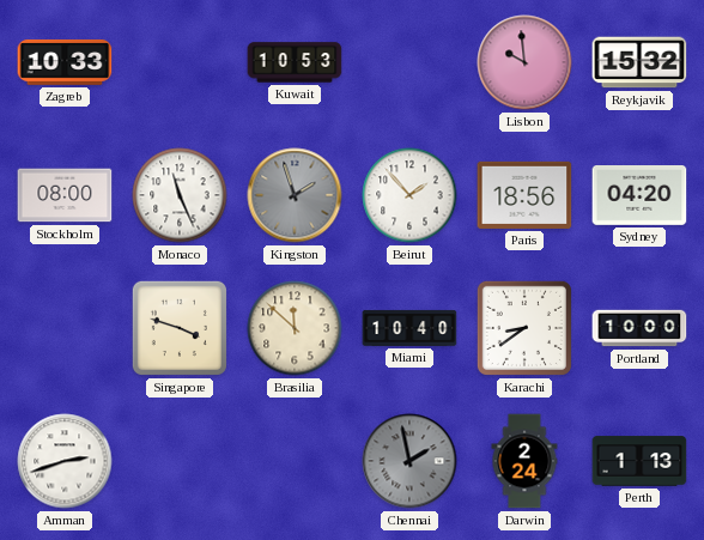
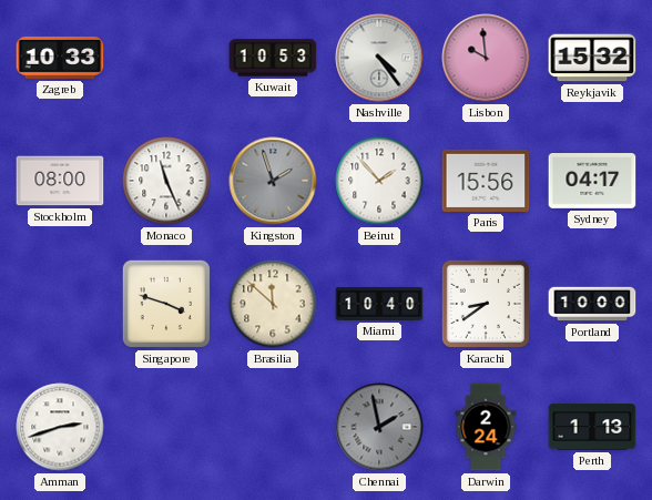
Nashville: none -> 4:24
Paris: 18:56 -> 15:56
Sydney: 04:20 -> 04:17
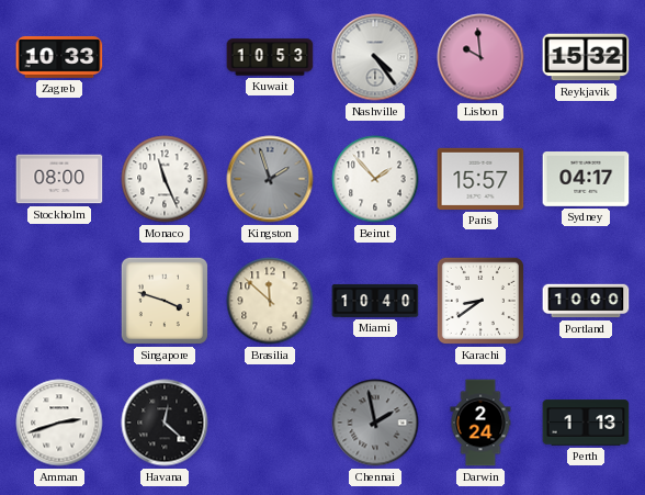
Paris: 15:56 -> 15:57
Havana: none -> 12:22
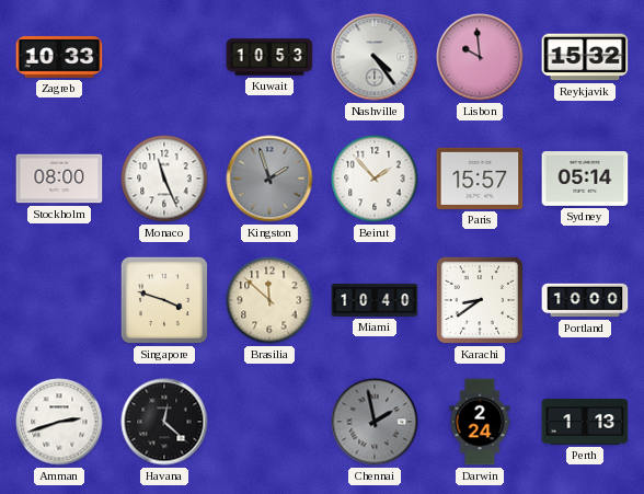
Sydney: 04:17 -> 05:14
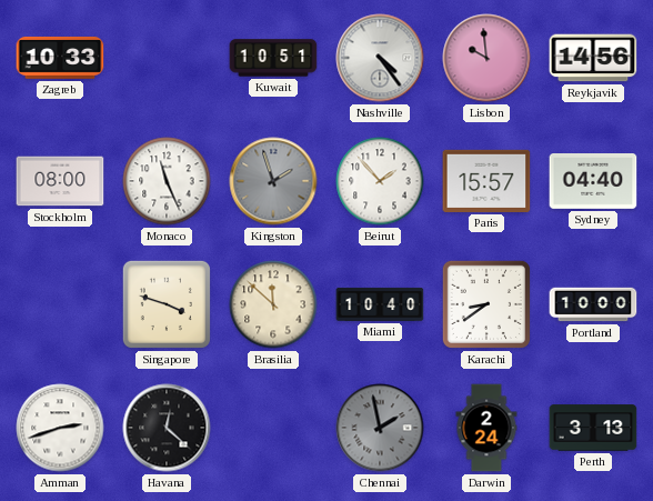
Kuwait: 10:53 -> 10:51
Reykjavik: 15:32 -> 14:56
Sydney: 05:14 -> 04:40
Perth: 1:13 -> 3:13
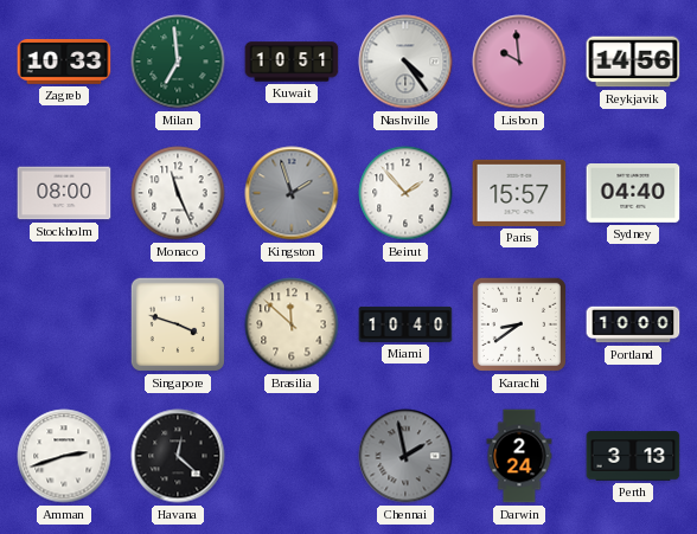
Milan: none -> 6:59
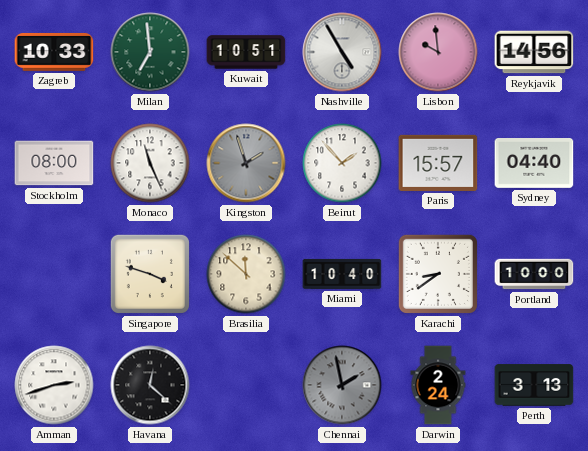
Nashville: 4:24 -> 4:55
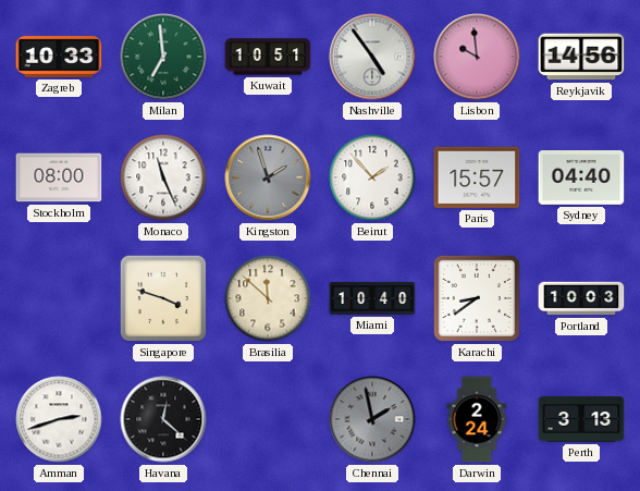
Nashville: 4:55 -> 4:54
Portland: 10:00 -> 10:03
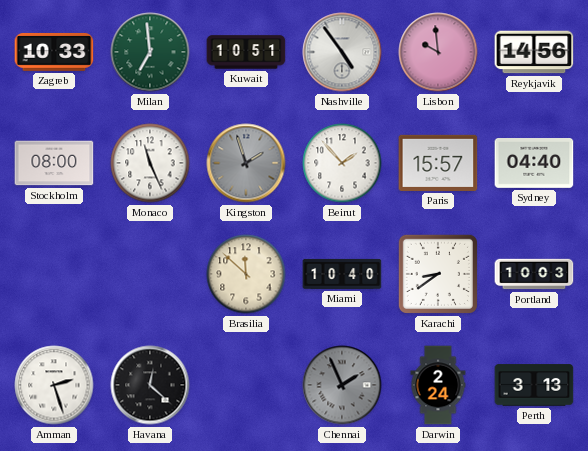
Singapore: 3:48 -> none
Amman: 2:42 -> 2:27
Chennai: 1:58 -> 1:56
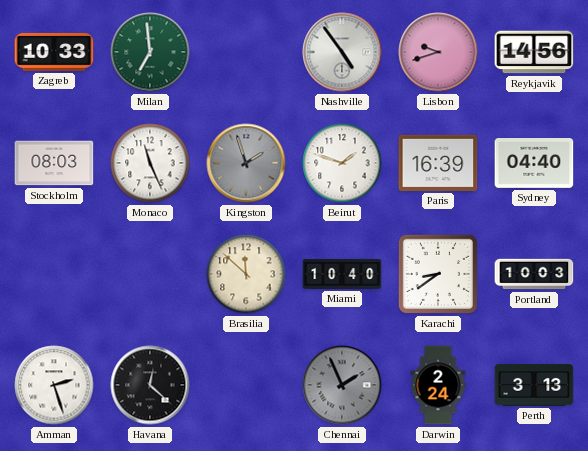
Kuwait: 10:51 -> none
Lisbon: 9:59 -> 9:42
Stockholm: 08:00 -> 08:03
Beirut: 1:53 -> 1:48
Paris: 15:57 -> 16:39
